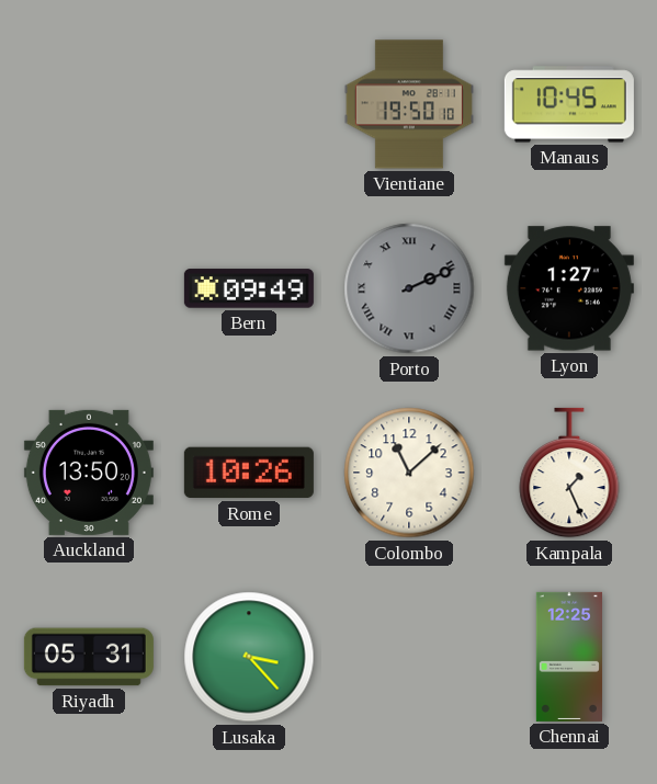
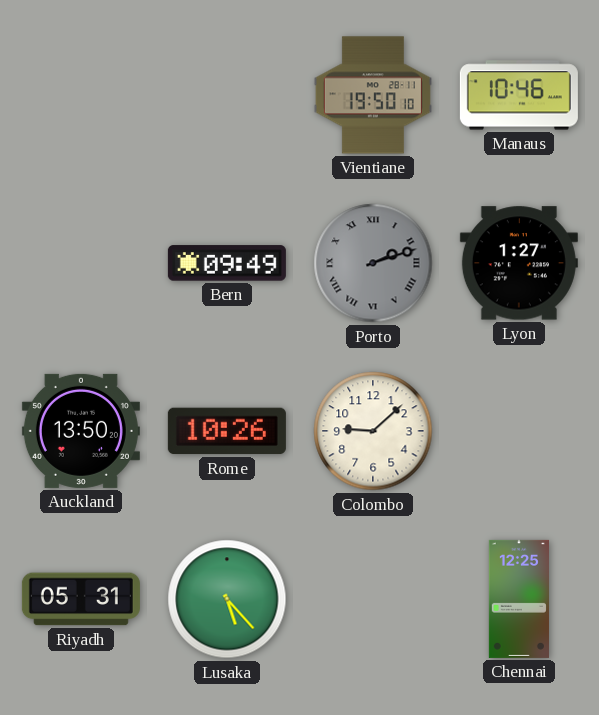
Manaus: 10:45 -> 10:46
Porto: 2:11 -> 2:12
Colombo: 11:08 -> 9:08
Kampala: 1:26 -> none
Lusaka: 3:23 -> 5:23
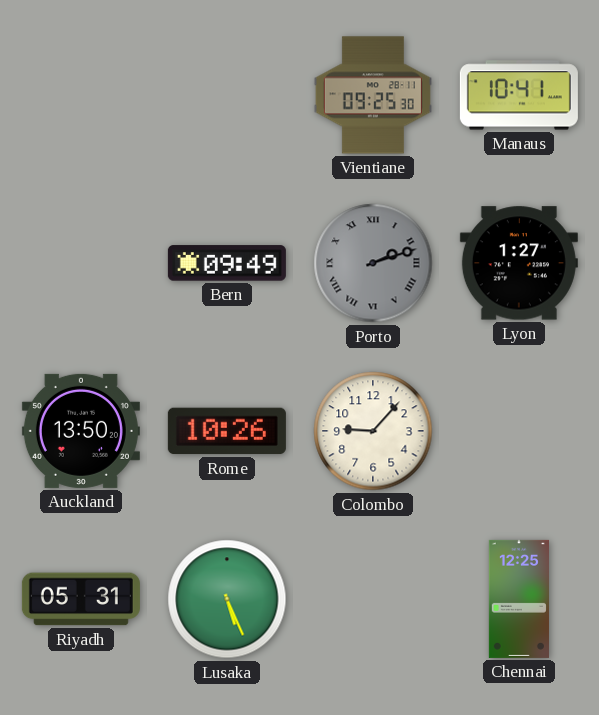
Vientiane: 19:50 -> 09:25
Manaus: 10:46 -> 10:41
Colombo: 9:08 -> 9:07
Lusaka: 5:23 -> 5:26
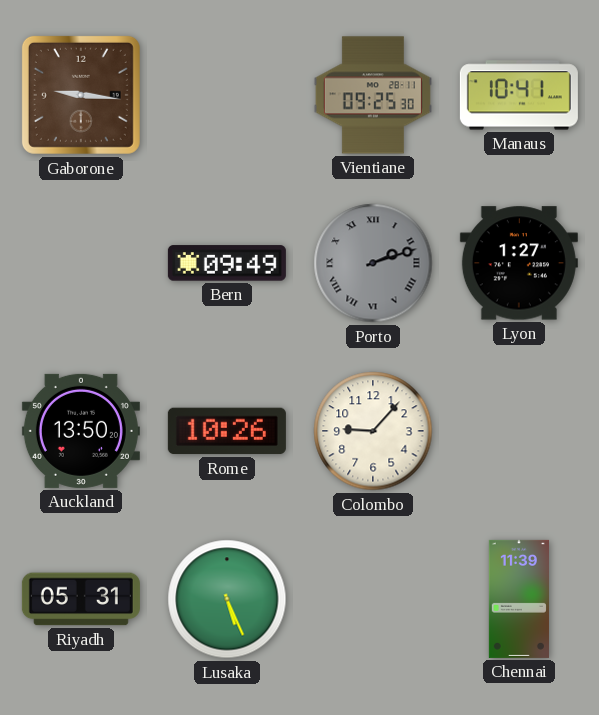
Gaborone: none -> 9:16
Chennai: 12:25 -> 11:39
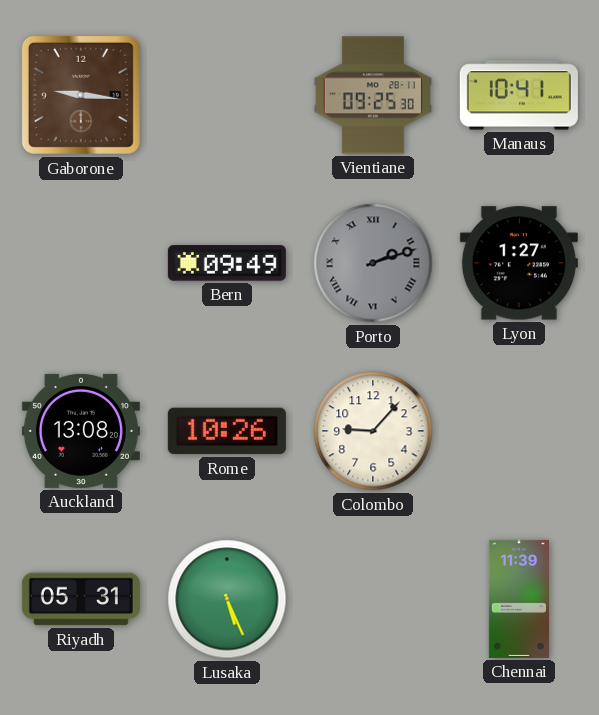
Auckland: 13:50 -> 13:08
